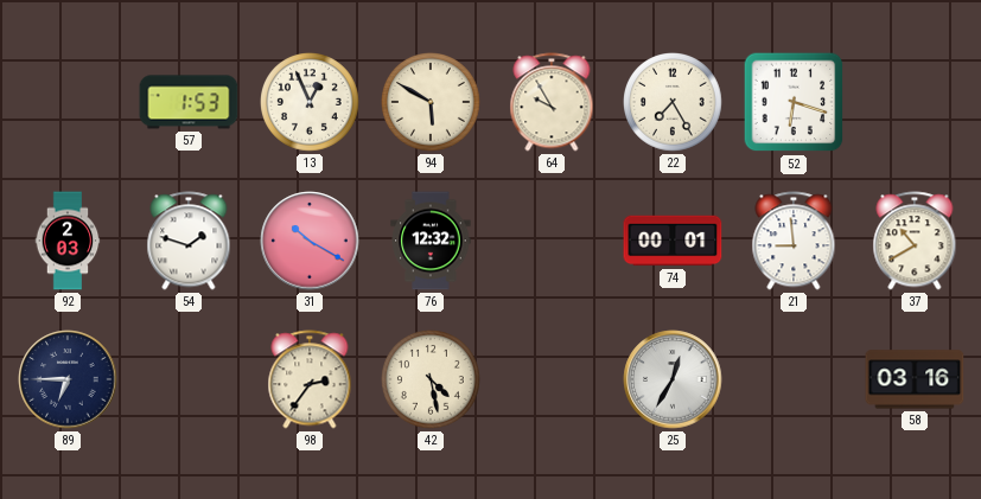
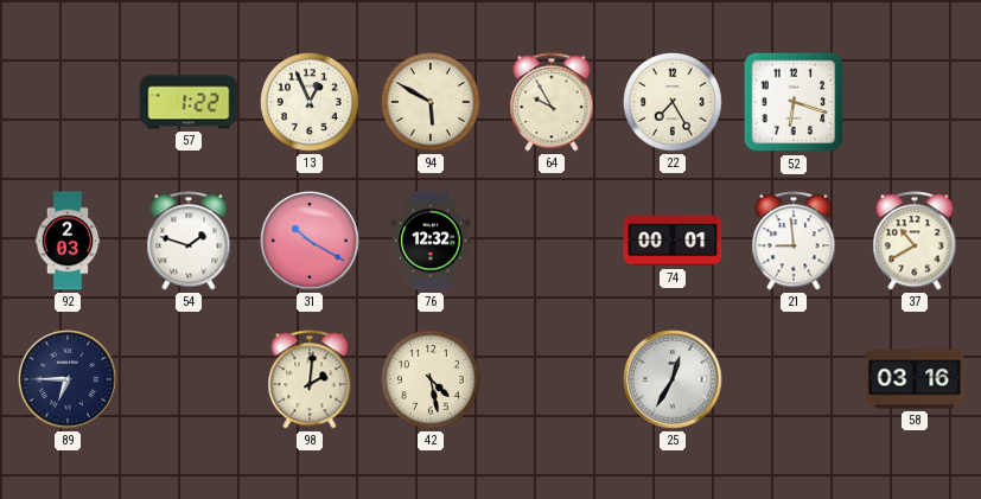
57: 1:53 -> 1:22
98: 2:36 -> 2:01
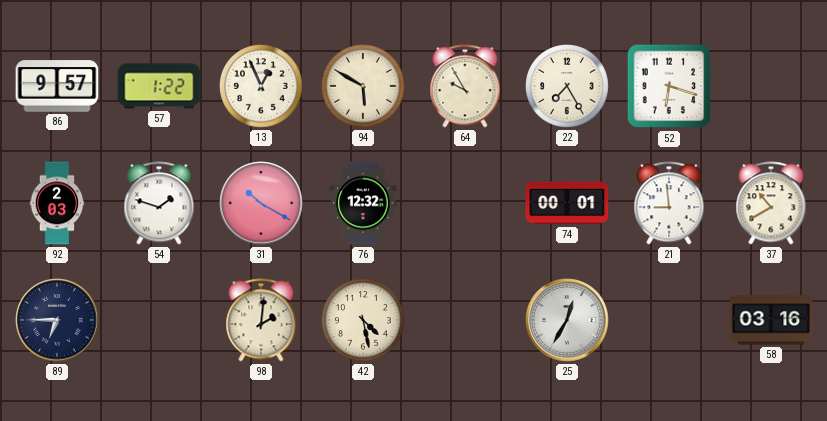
86: none -> 9:57
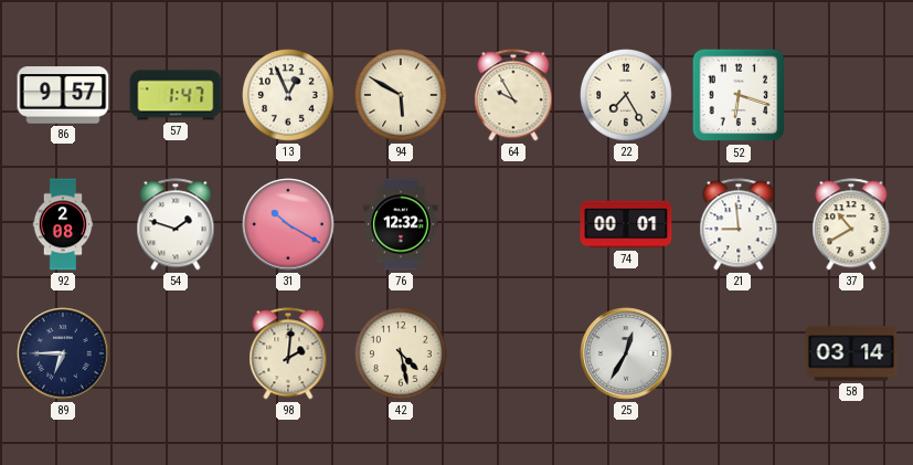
57: 1:22 -> 1:47
92: 2:03 -> 2:08
58: 03:16 -> 03:14
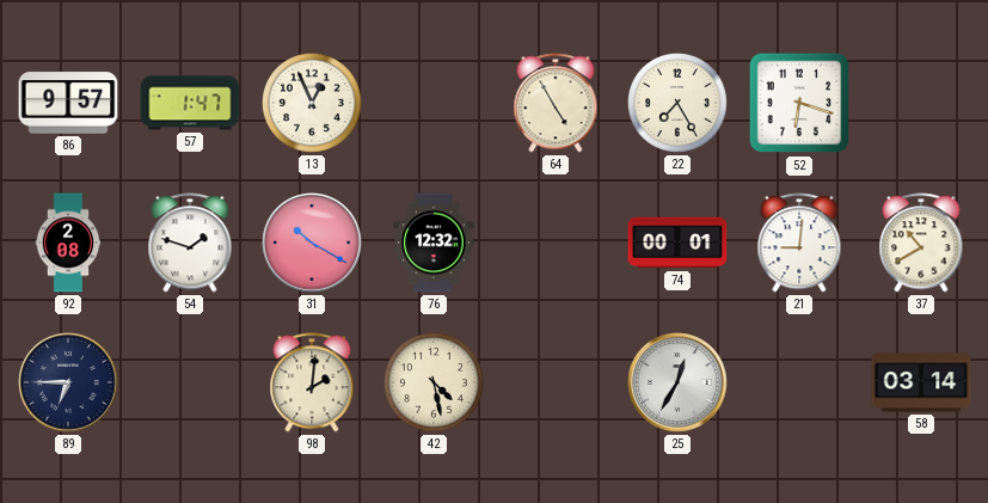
94: 5:50 -> none
64: 9:55 -> 4:55
21: 8:59 -> 9:01
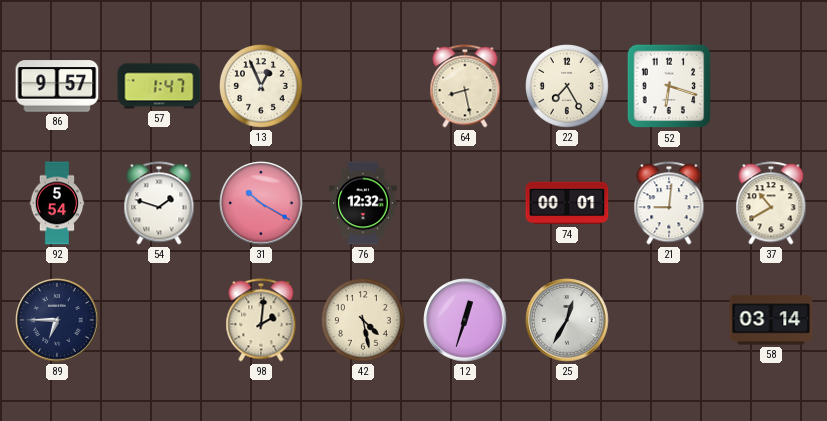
64: 4:55 -> 8:28
92: 2:08 -> 5:54
12: none -> 12:33
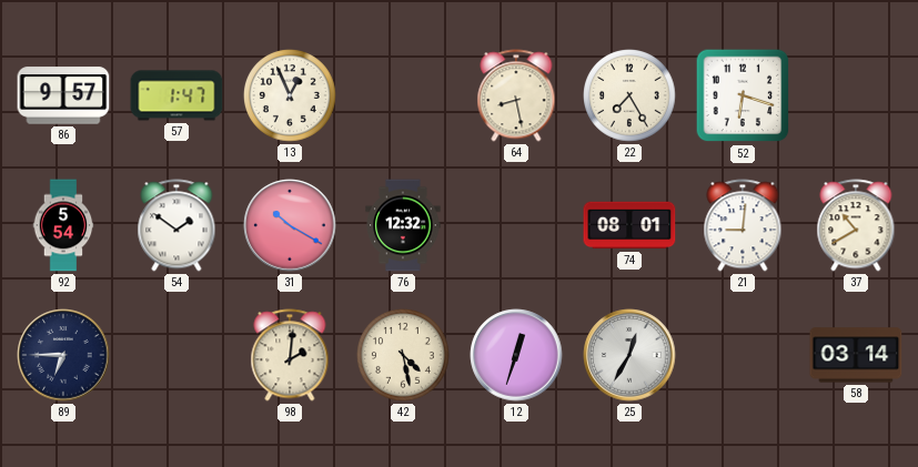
54: 1:48 -> 1:51
74: 00:01 -> 08:01
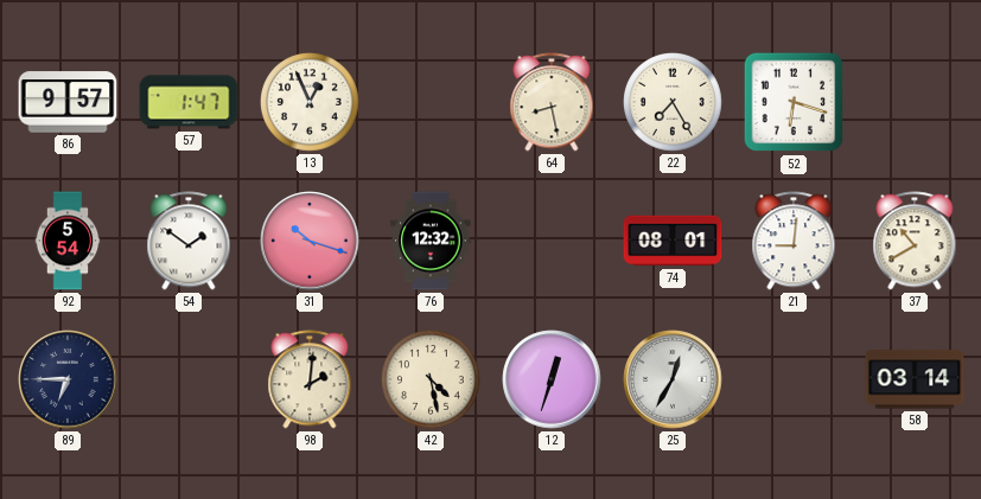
31: 10:20 -> 10:18
